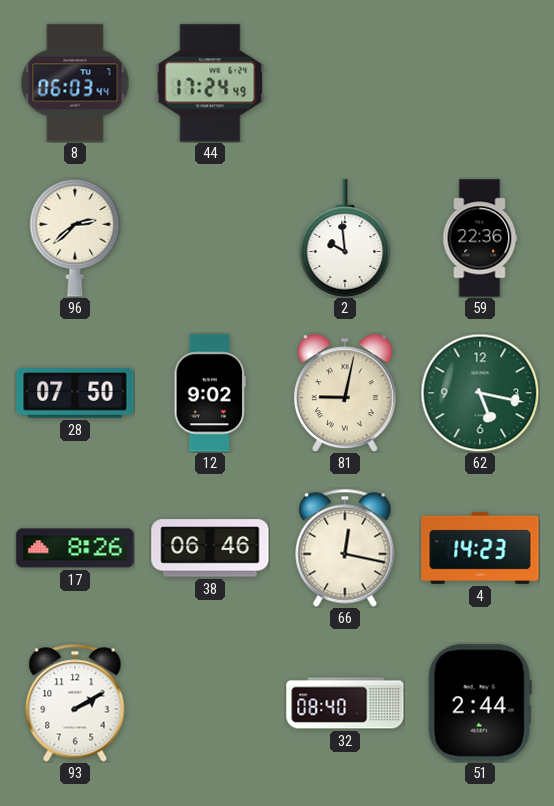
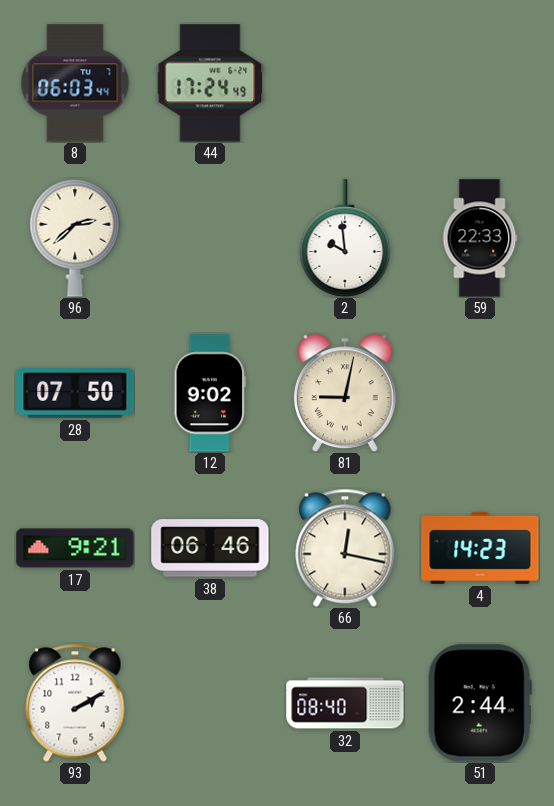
59: 22:36 -> 22:33
62: 5:17 -> none
17: 8:26 -> 9:21
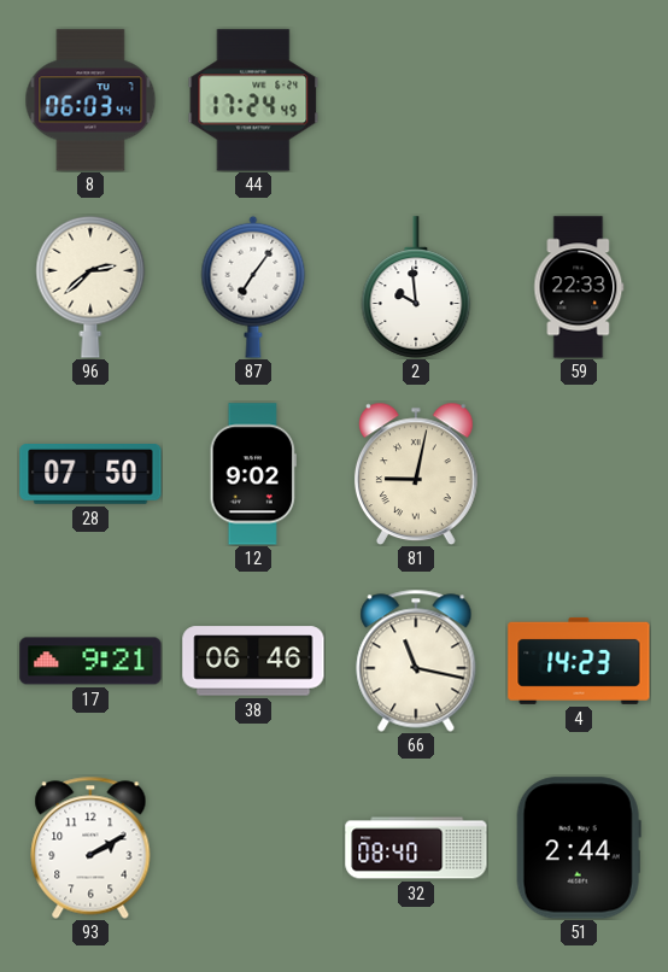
87: none -> 7:06
66: 12:17 -> 11:17
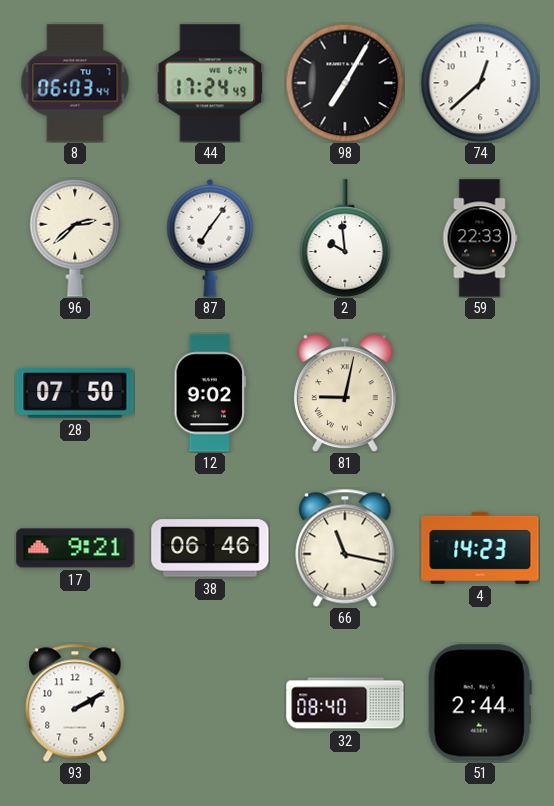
98: none -> 7:05
74: none -> 12:38
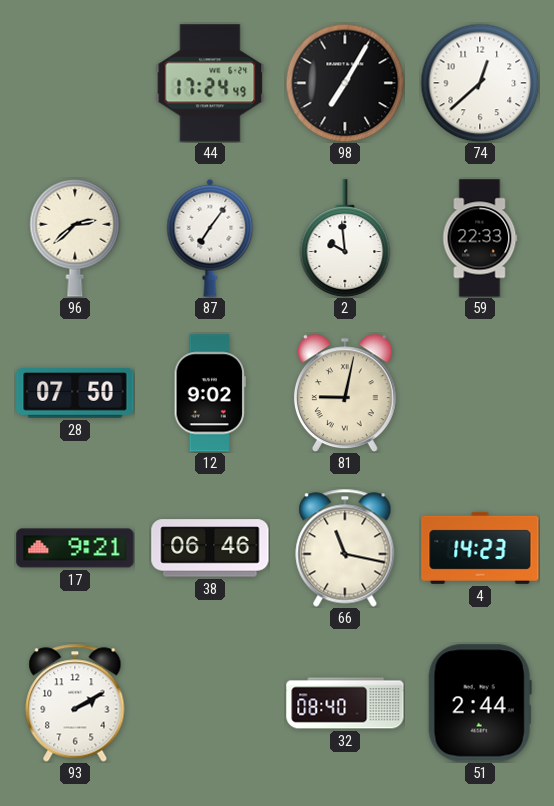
8: 06:03 -> none
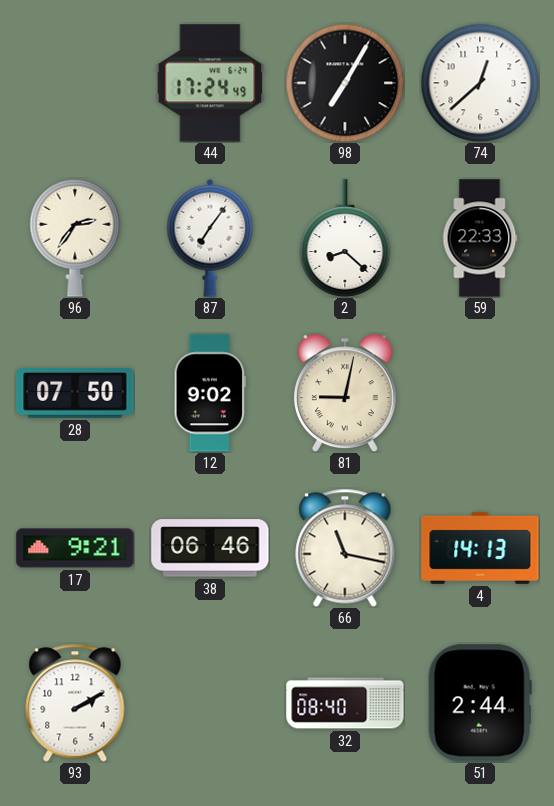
96: 2:38 -> 2:36
2: 9:59 -> 8:22
4: 14:23 -> 14:13
